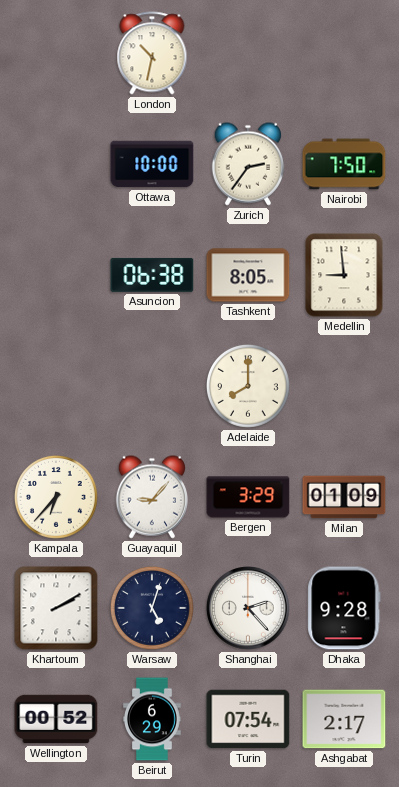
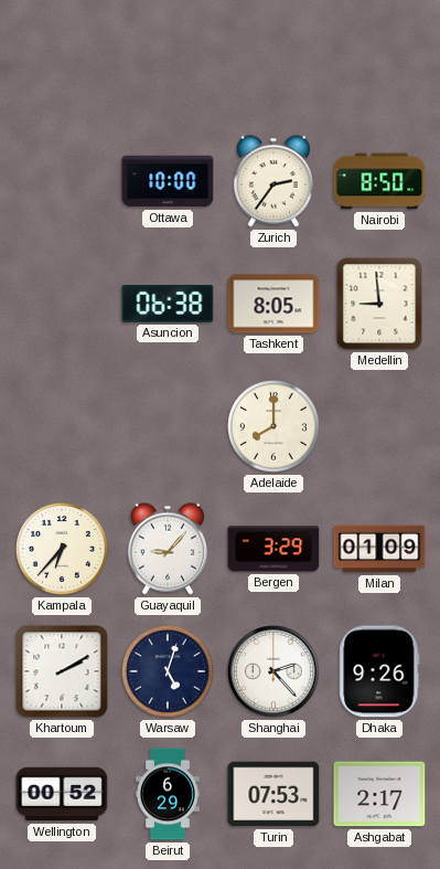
London: 10:32 -> none
Nairobi: 7:50 -> 8:50
Dhaka: 9:28 -> 9:26
Turin: 07:54 -> 07:53
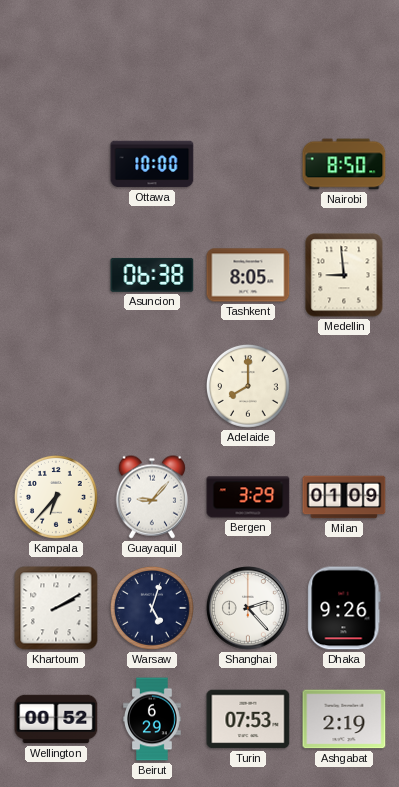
Zurich: 2:36 -> none
Ashgabat: 2:17 -> 2:19
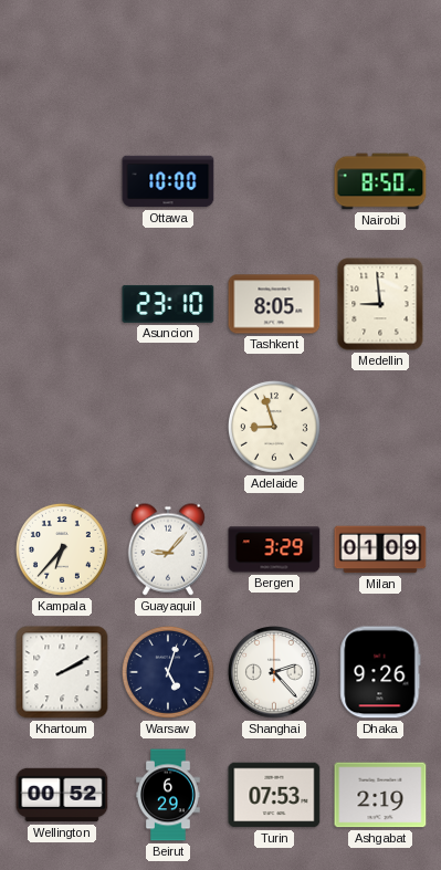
Asuncion: 06:38 -> 23:10
Adelaide: 8:00 -> 8:57
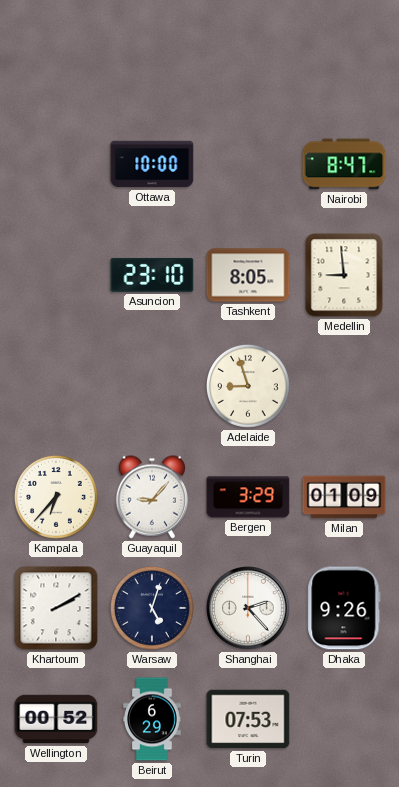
Nairobi: 8:50 -> 8:47
Ashgabat: 2:19 -> none
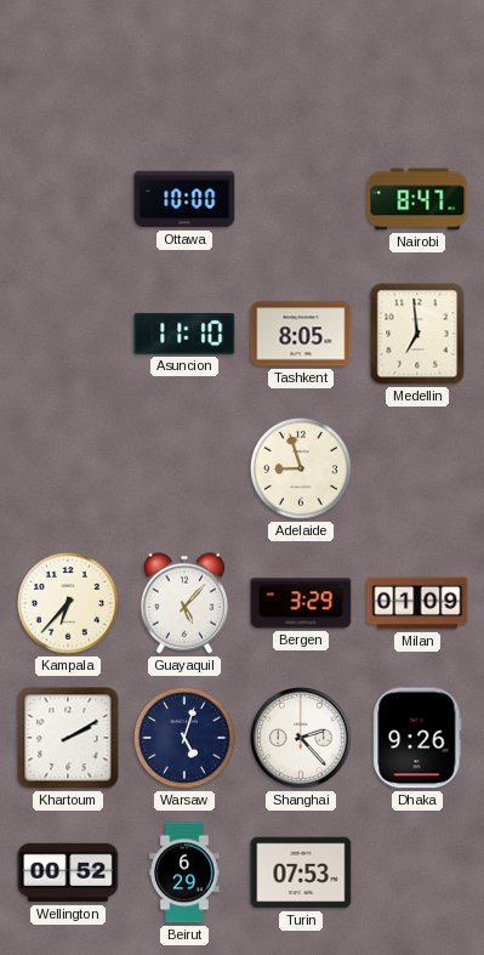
Asuncion: 23:10 -> 11:10
Medellin: 8:59 -> 6:59
Guayaquil: 9:07 -> 5:07
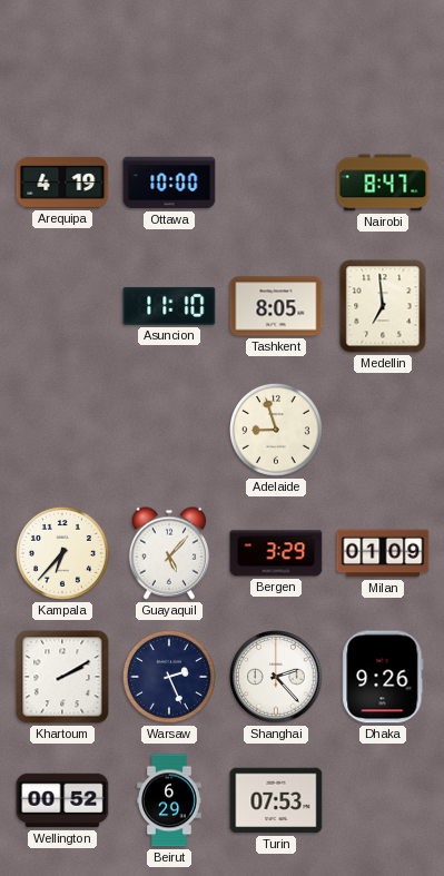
Arequipa: none -> 4:19
Warsaw: 5:03 -> 2:26
